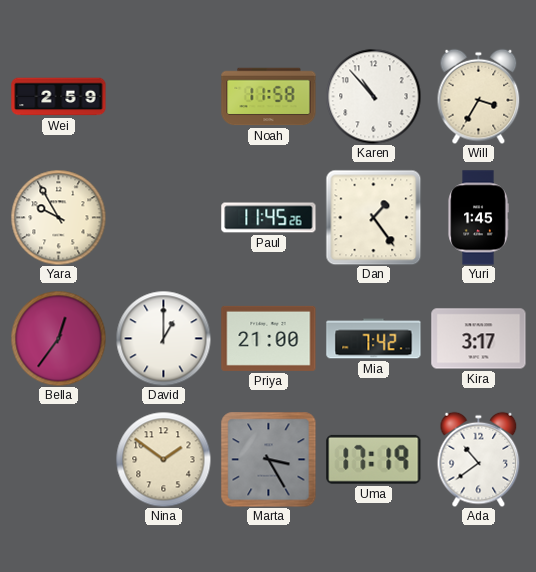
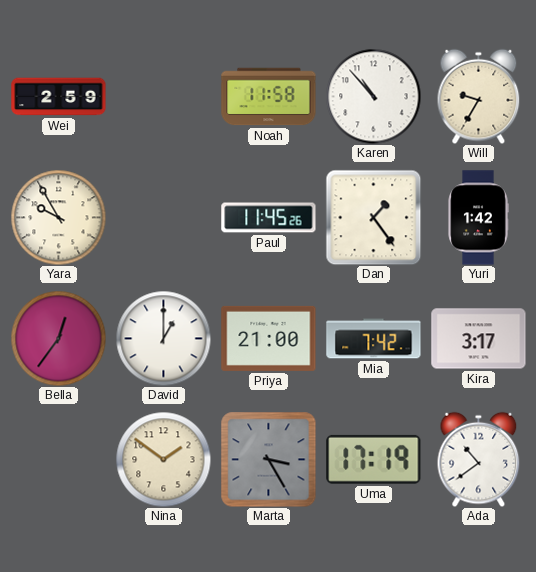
Will: 3:35 -> 9:35
Yuri: 1:45 -> 1:42
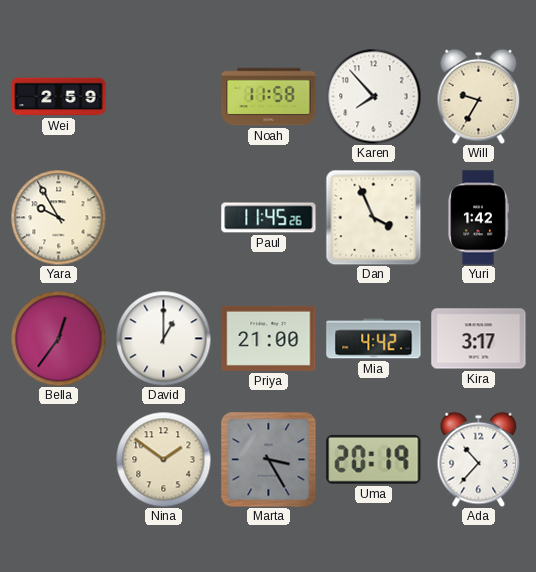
Karen: 10:53 -> 7:53
Dan: 1:24 -> 3:56
Mia: 7:42 -> 4:42
Uma: 17:19 -> 20:19
Ada: 10:39 -> 10:37
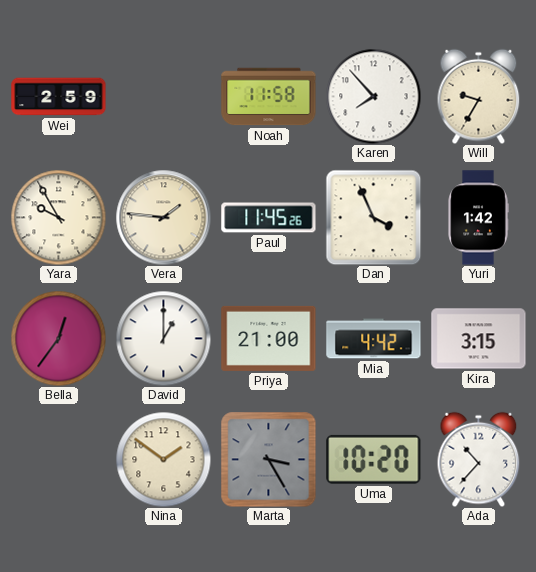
Vera: none -> 1:46
Kira: 3:17 -> 3:15
Uma: 20:19 -> 10:20
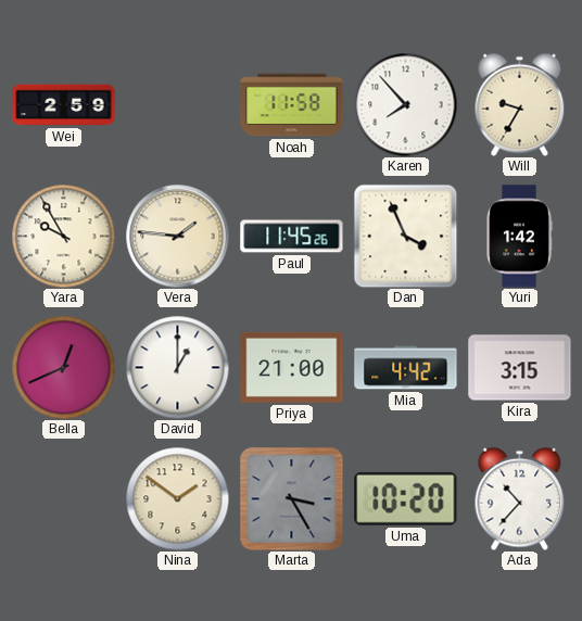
Bella: 12:36 -> 12:41
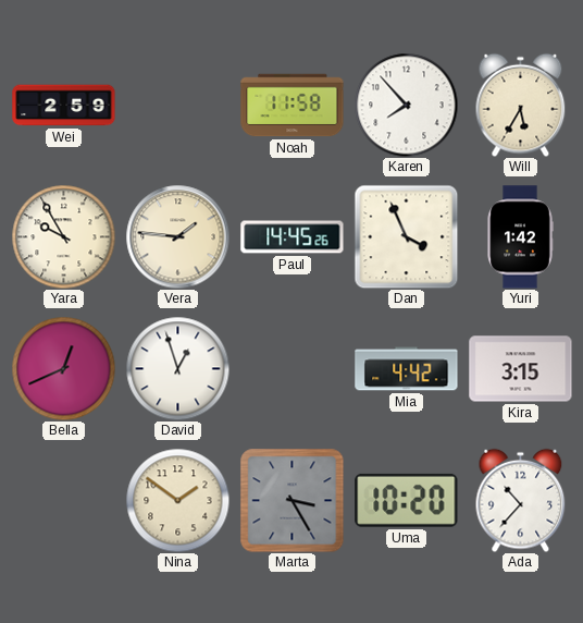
Will: 9:35 -> 5:35
Paul: 11:45 -> 14:45
David: 1:00 -> 12:57
Priya: 21:00 -> none
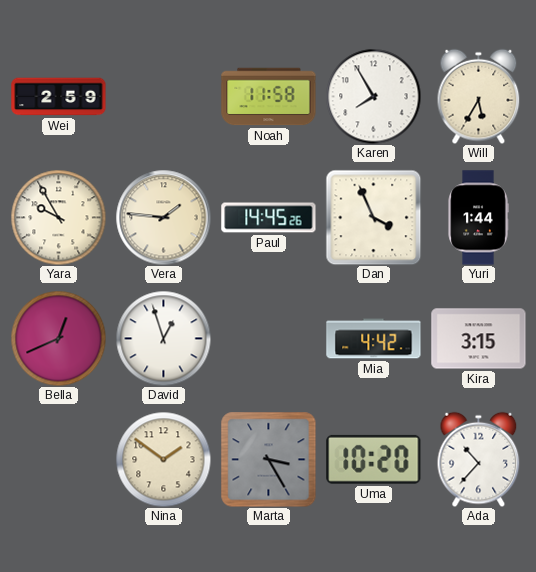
Karen: 7:53 -> 7:55
Yuri: 1:42 -> 1:44
